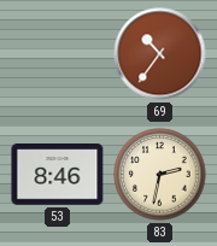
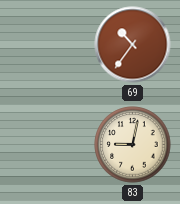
53: 8:46 -> none
83: 2:32 -> 9:02
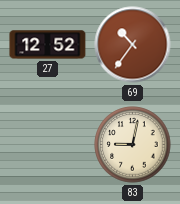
27: none -> 12:52
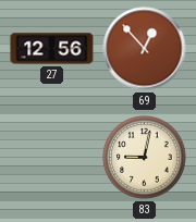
27: 12:52 -> 12:56
69: 10:36 -> 12:53
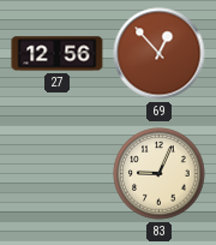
83: 9:02 -> 9:04
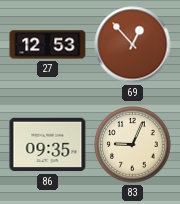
27: 12:56 -> 12:53
86: none -> 09:35
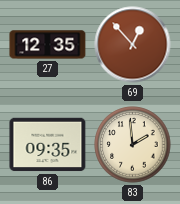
27: 12:53 -> 12:35
83: 9:04 -> 1:59
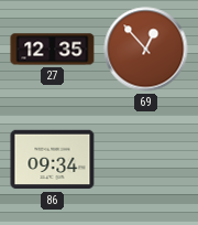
86: 09:35 -> 09:34
83: 1:59 -> none
